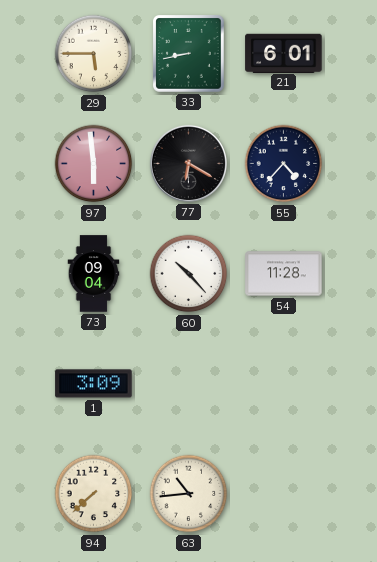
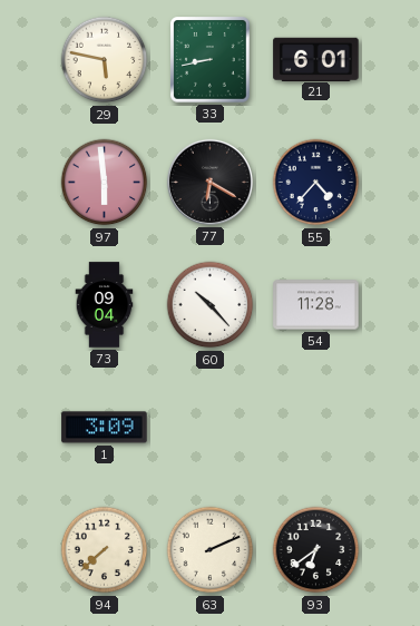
29: 5:45 -> 5:47
63: 10:44 -> 2:11
93: none -> 6:39
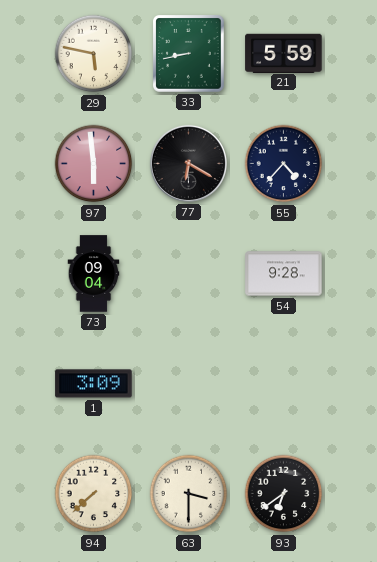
21: 6:01 -> 5:59
60: 10:23 -> none
54: 11:28 -> 9:28
63: 2:11 -> 3:30
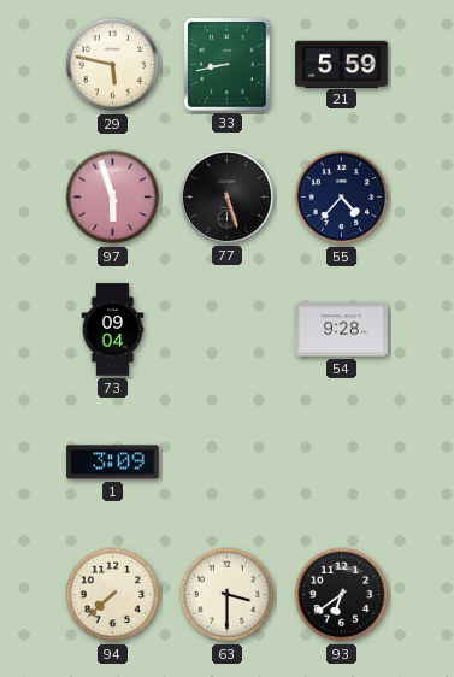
97: 5:59 -> 5:57
77: 6:20 -> 5:27
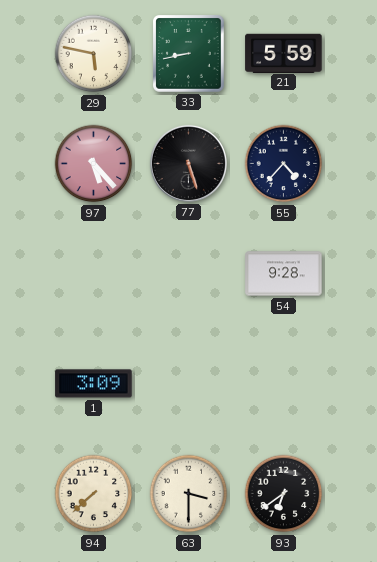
97: 5:57 -> 5:23
73: 09:04 -> none
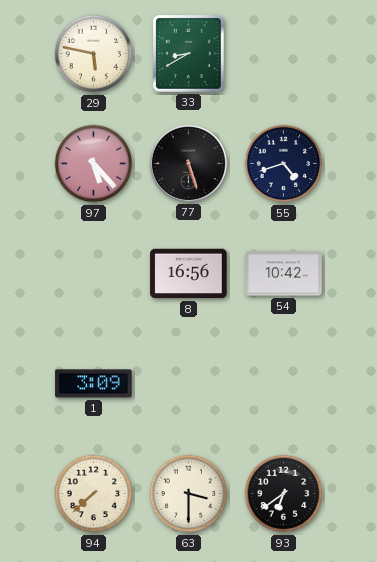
33: 8:43 -> 8:40
21: 5:59 -> none
55: 4:37 -> 4:42
8: none -> 16:56
54: 9:28 -> 10:42
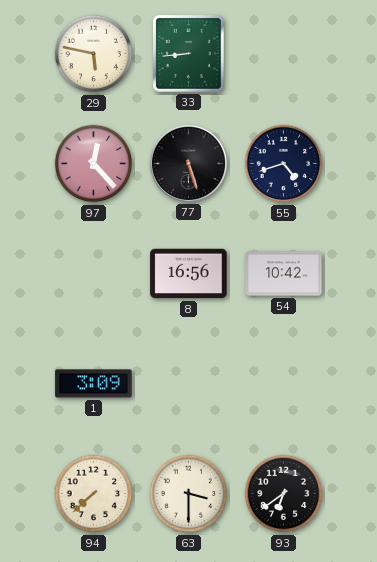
33: 8:40 -> 8:44
97: 5:23 -> 12:23
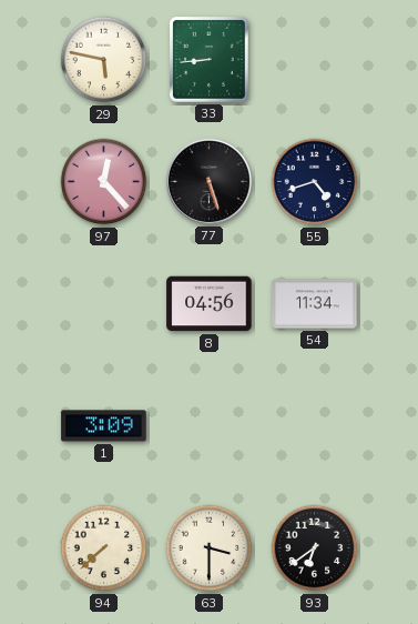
8: 16:56 -> 04:56
54: 10:42 -> 11:34
